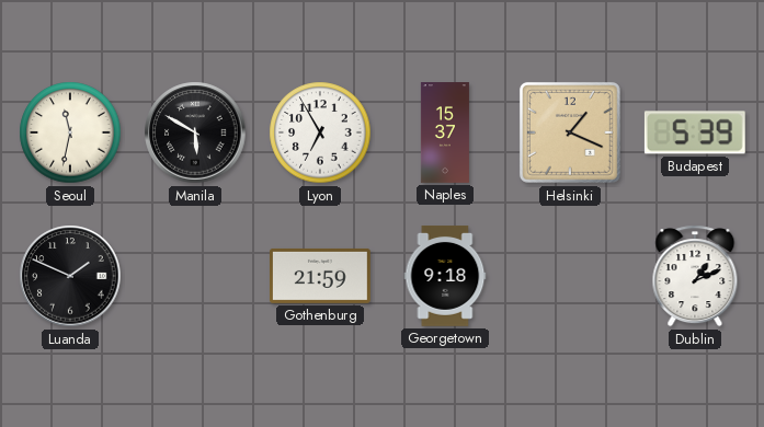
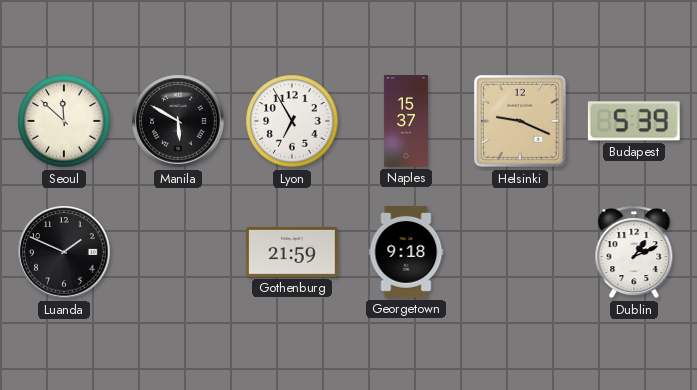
Seoul: 11:32 -> 11:52
Helsinki: 1:19 -> 9:19
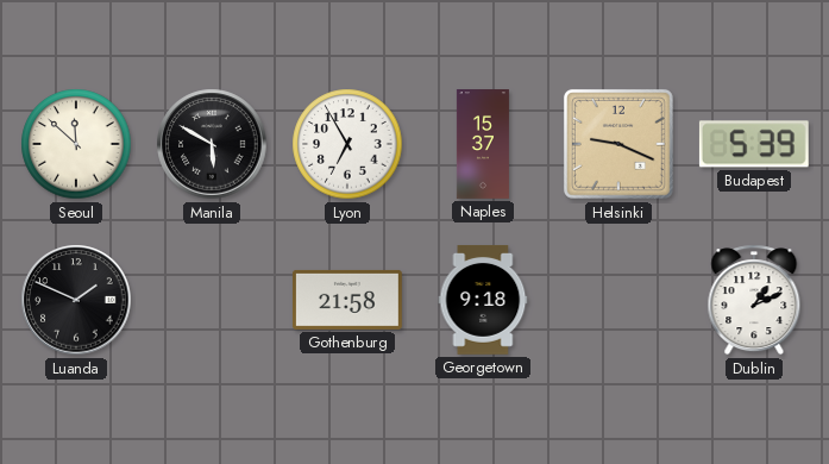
Gothenburg: 21:59 -> 21:58
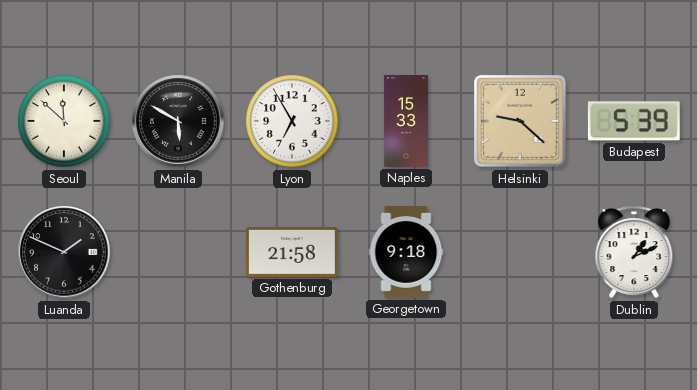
Naples: 15:37 -> 15:33
Helsinki: 9:19 -> 9:22
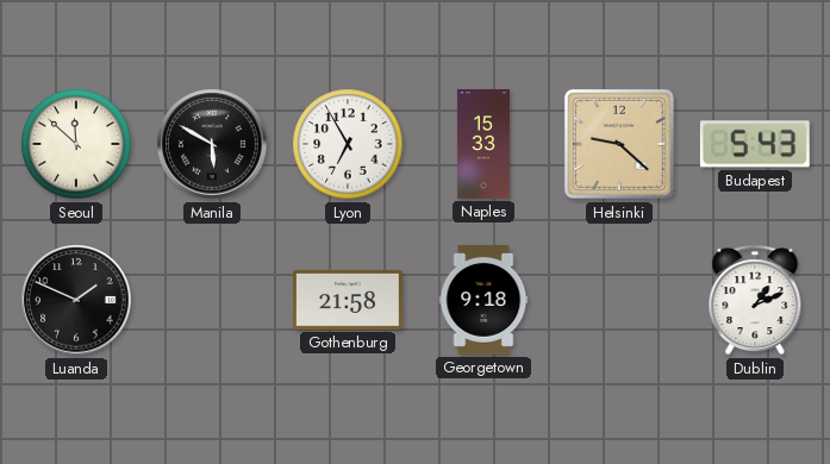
Budapest: 5:39 -> 5:43
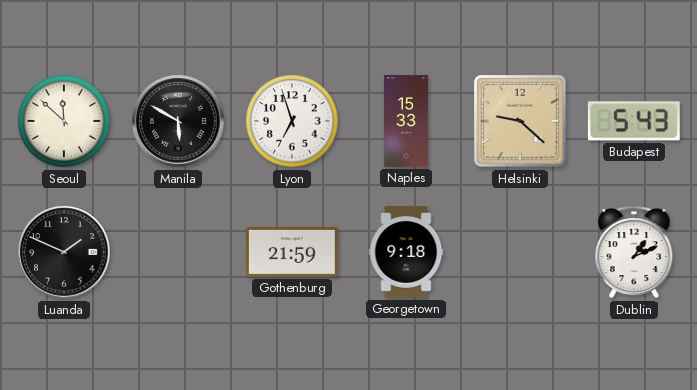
Lyon: 6:55 -> 6:57
Gothenburg: 21:58 -> 21:59
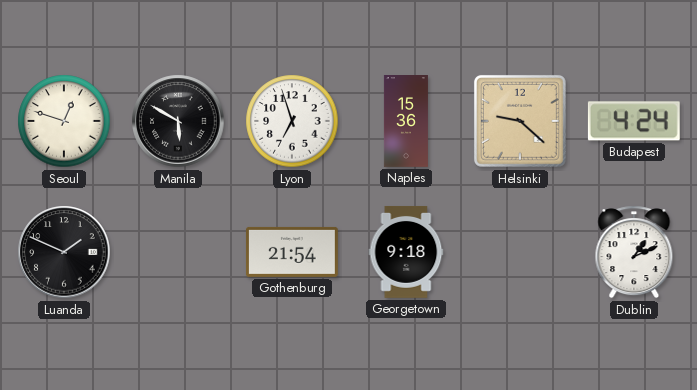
Seoul: 11:52 -> 12:48
Naples: 15:33 -> 15:36
Budapest: 5:43 -> 4:24
Gothenburg: 21:59 -> 21:54
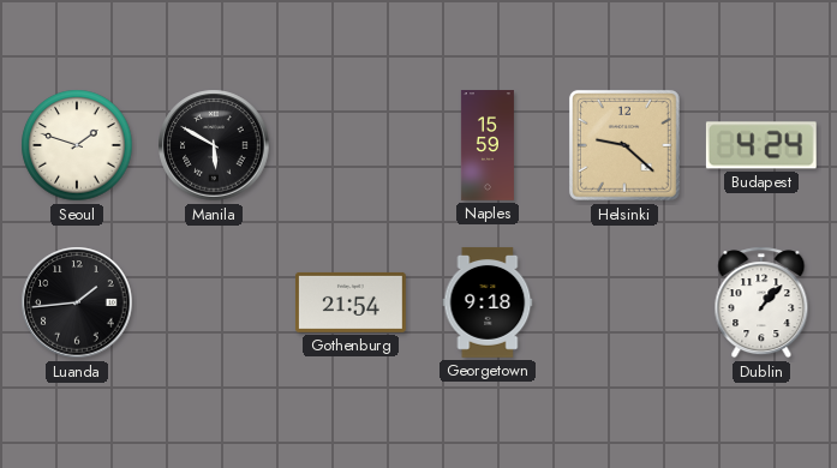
Seoul: 12:48 -> 1:48
Lyon: 6:57 -> none
Naples: 15:36 -> 15:59
Luanda: 1:49 -> 1:44
Dublin: 1:11 -> 1:07
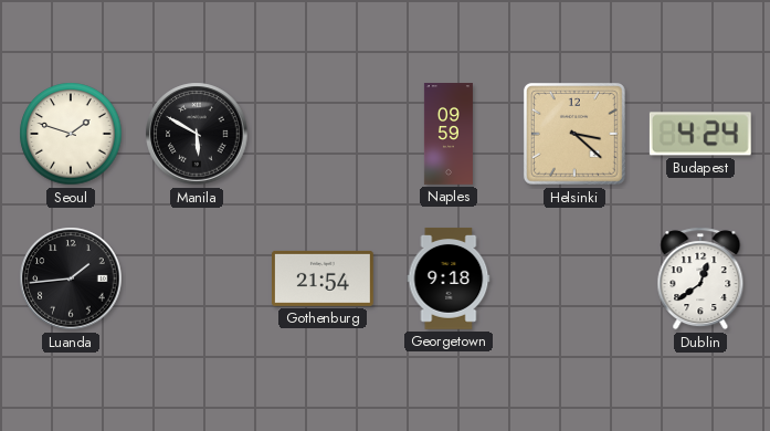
Naples: 15:59 -> 09:59
Helsinki: 9:22 -> 3:22
Dublin: 1:07 -> 12:39
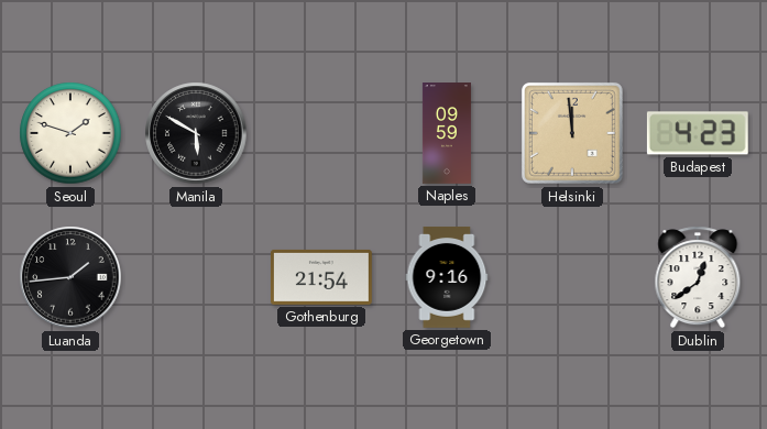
Helsinki: 3:22 -> 11:59
Budapest: 4:24 -> 4:23
Georgetown: 9:18 -> 9:16
